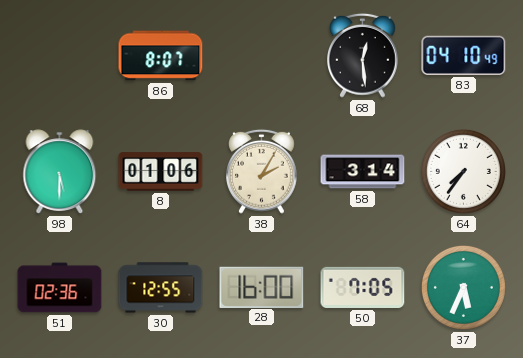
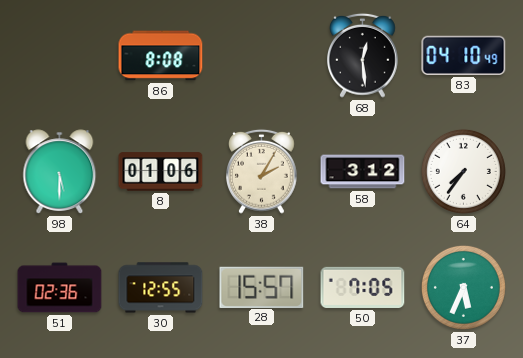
86: 8:07 -> 8:08
58: 3:14 -> 3:12
28: 16:00 -> 15:57
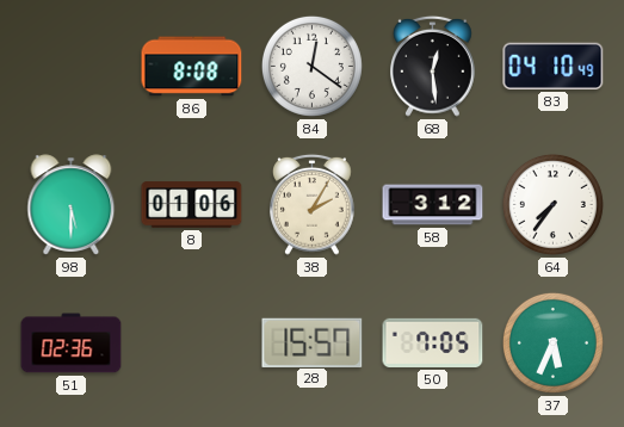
84: none -> 12:21
30: 12:55 -> none
